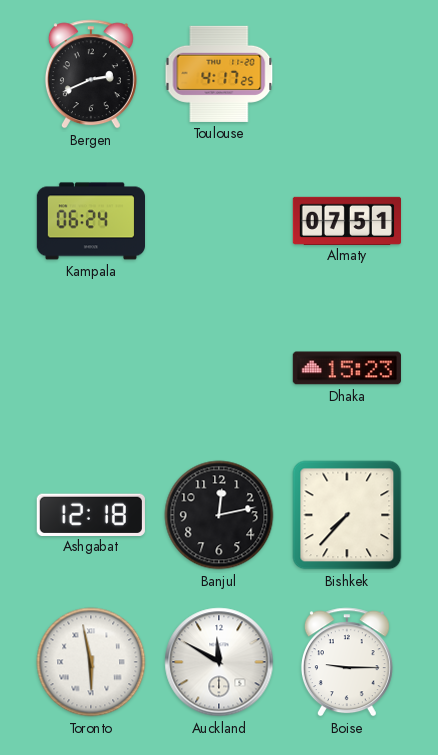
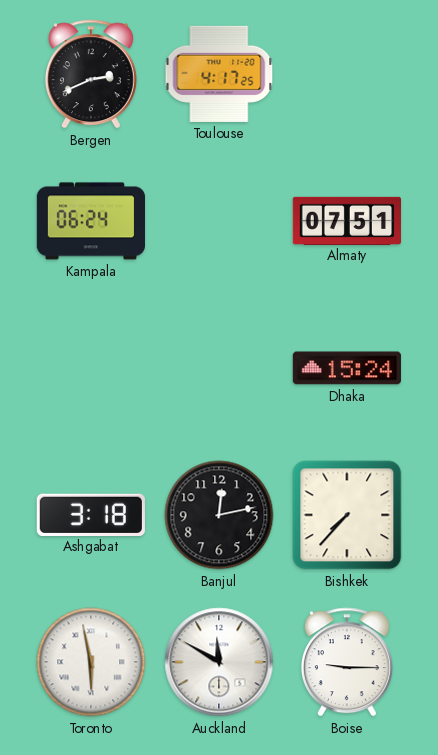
Dhaka: 15:23 -> 15:24
Ashgabat: 12:18 -> 3:18
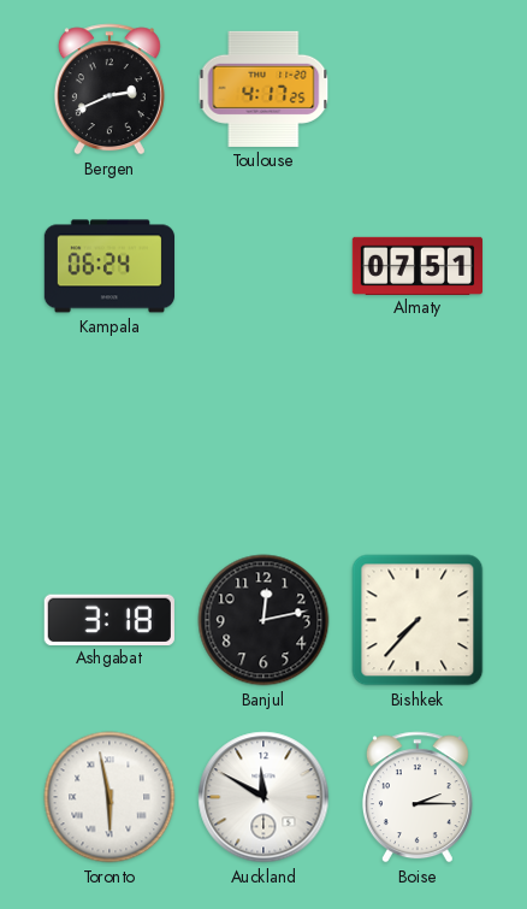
Dhaka: 15:24 -> none
Boise: 9:15 -> 2:15
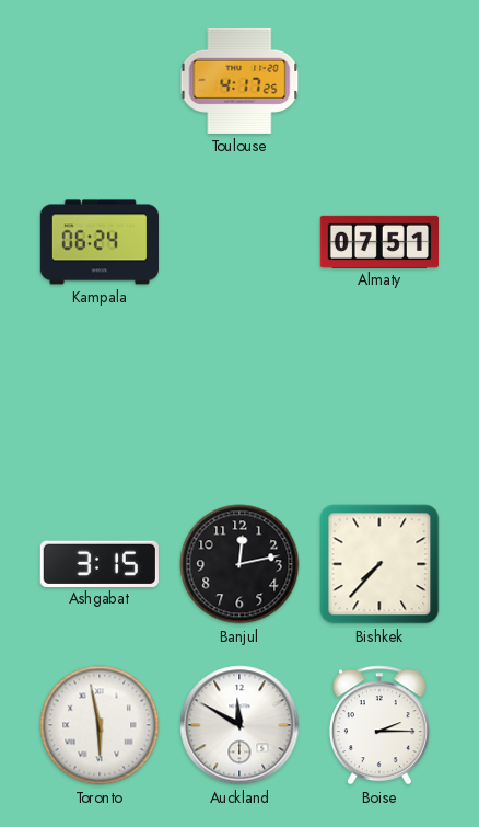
Bergen: 2:41 -> none
Ashgabat: 3:18 -> 3:15
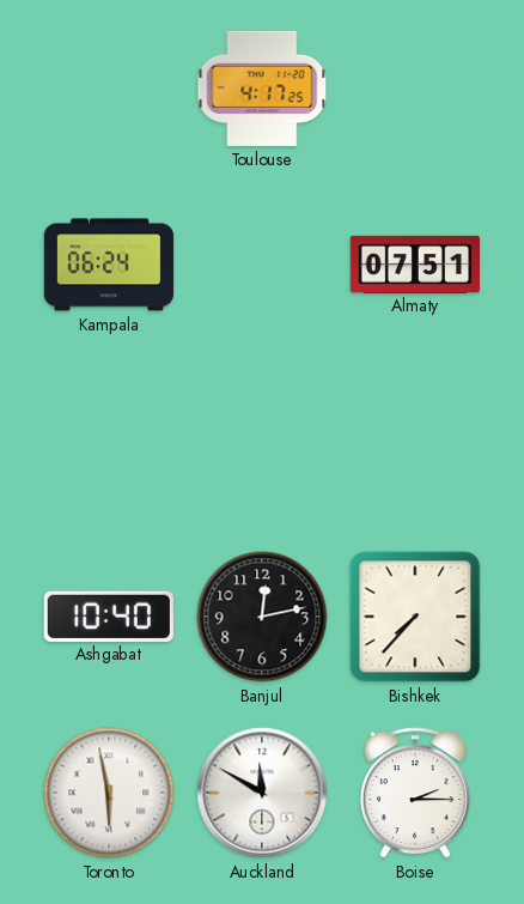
Ashgabat: 3:15 -> 10:40
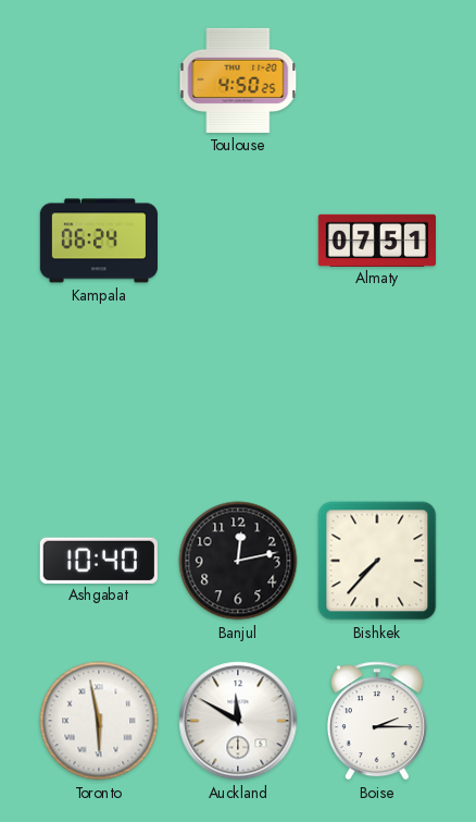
Toulouse: 4:17 -> 4:50
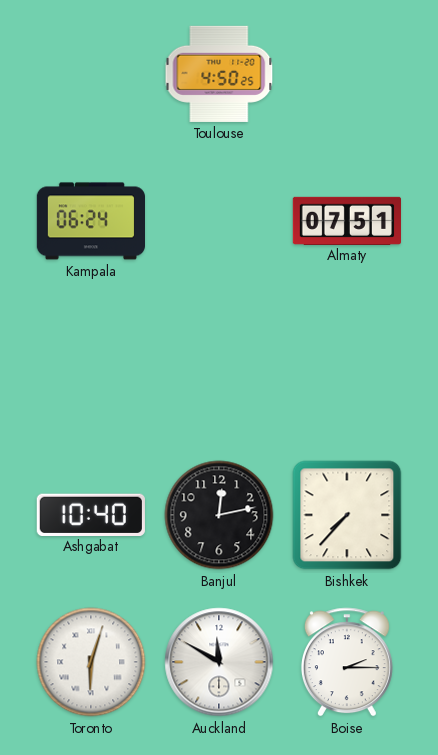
Toronto: 5:58 -> 6:03
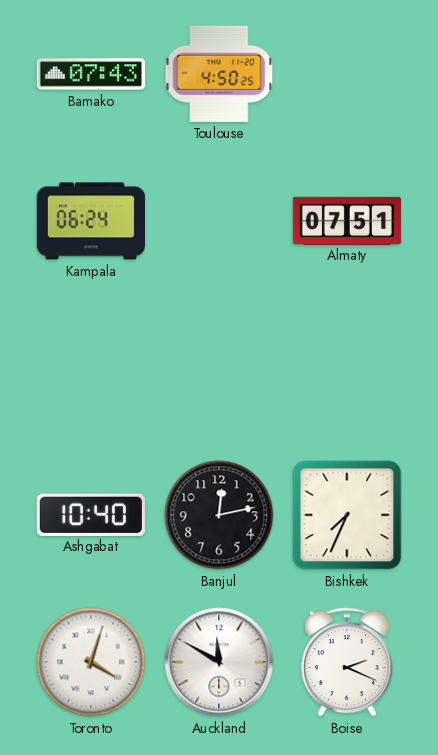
Bamako: none -> 07:43
Bishkek: 7:37 -> 7:34
Toronto: 6:03 -> 4:03
Boise: 2:15 -> 2:19
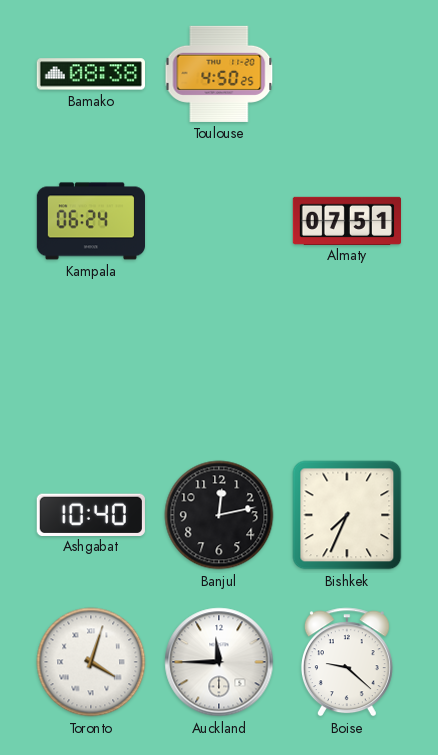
Bamako: 07:43 -> 08:38
Auckland: 11:50 -> 11:45
Boise: 2:19 -> 9:22
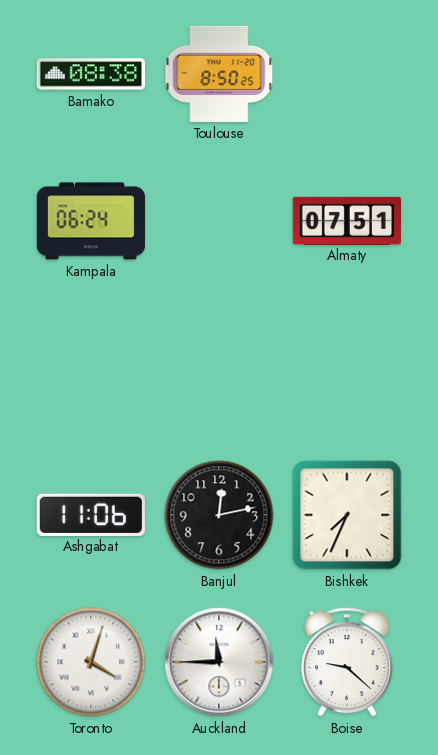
Toulouse: 4:50 -> 8:50
Ashgabat: 10:40 -> 11:06
